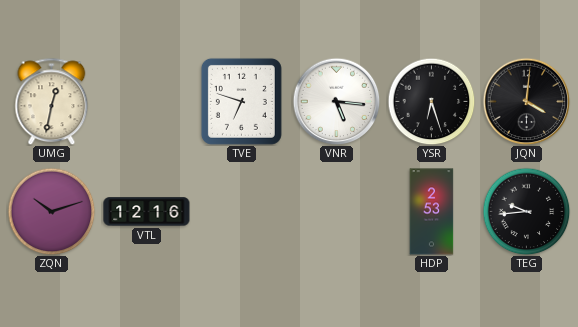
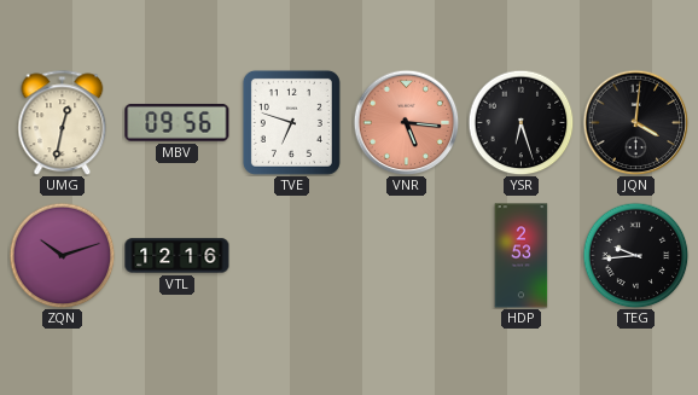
MBV: none -> 09:56
VNR dial: white -> salmon
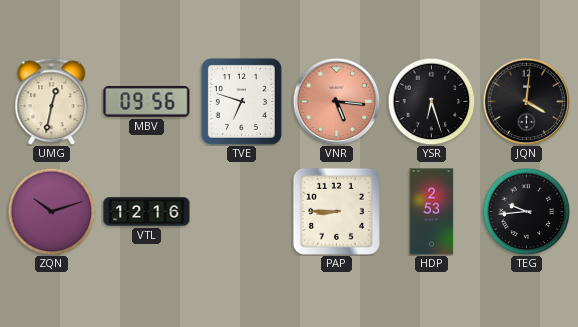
PAP: none -> 8:45
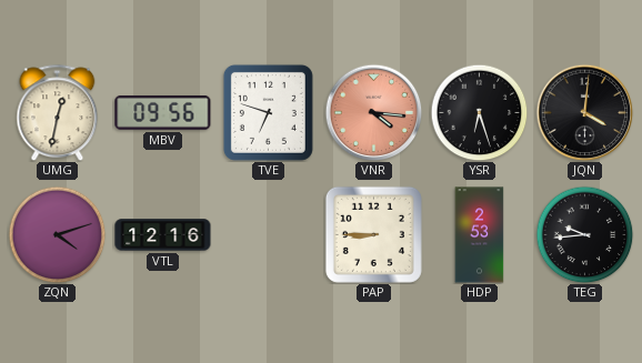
VNR: 5:16 -> 4:16
ZQN: 10:12 -> 4:12
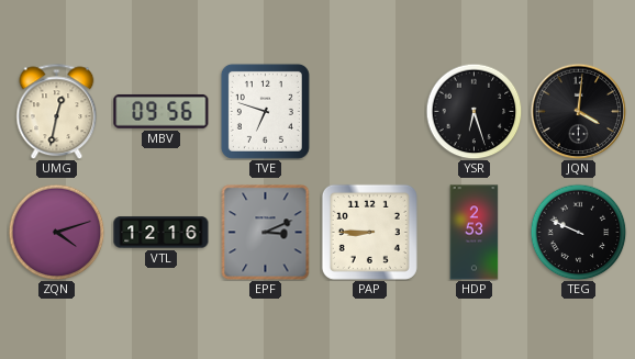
VNR: 4:16 -> none
EPF: none -> 3:11
TEG: 9:44 -> 9:49
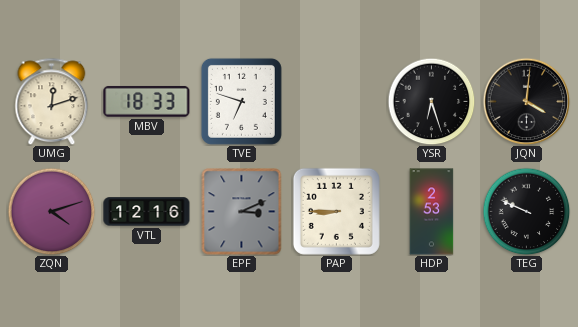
UMG: 12:32 -> 12:12
MBV: 09:56 -> 18:33
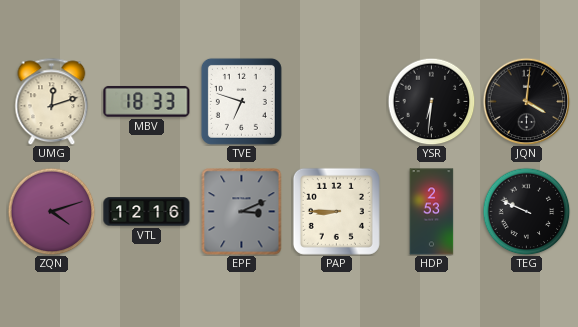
YSR: 6:27 -> 6:31
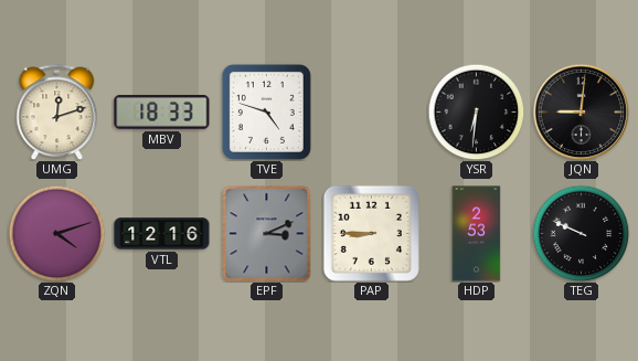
TVE: 6:48 -> 4:48
JQN: 4:01 -> 9:01
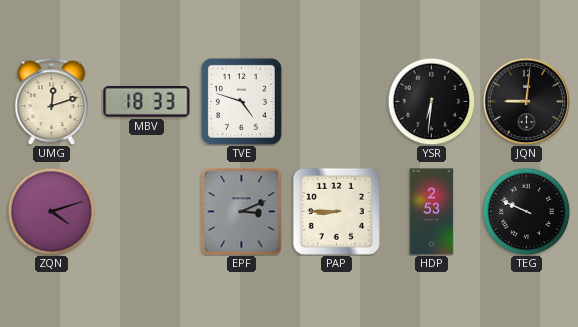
VTL: 12:16 -> none
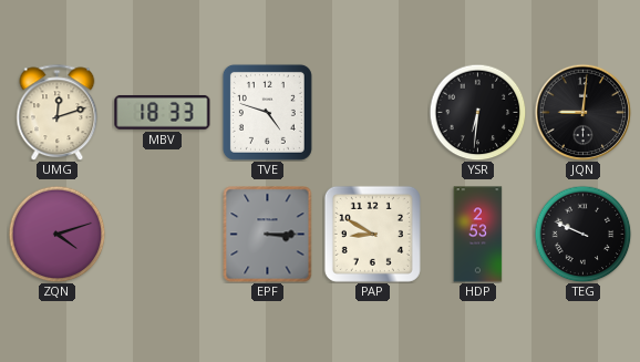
EPF: 3:11 -> 3:15
PAP: 8:45 -> 8:50
